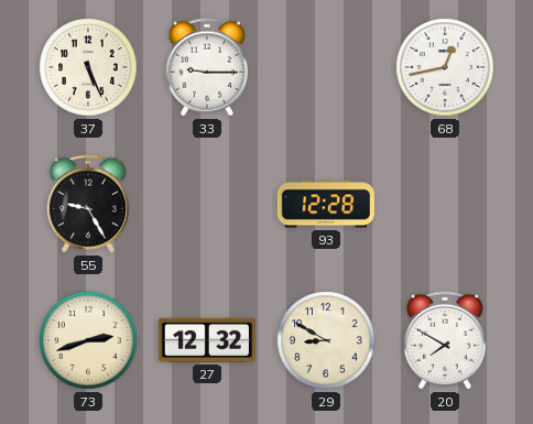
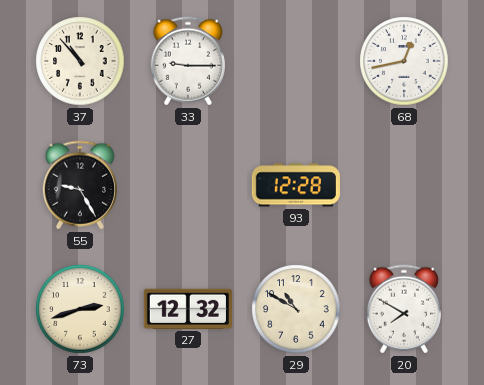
37: 5:26 -> 10:53
29: 8:50 -> 10:50
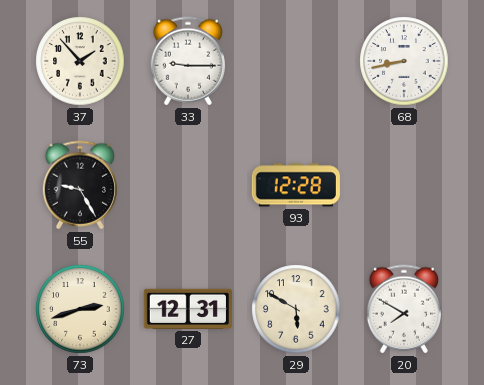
37: 10:53 -> 1:53
68: 12:43 -> 8:43
27: 12:32 -> 12:31
29: 10:50 -> 5:50
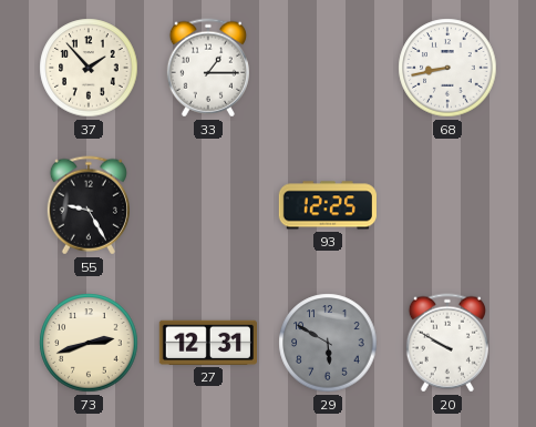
33: 9:15 -> 1:15
93: 12:28 -> 12:25
29 dial: cream -> grey
20: 7:50 -> 9:50
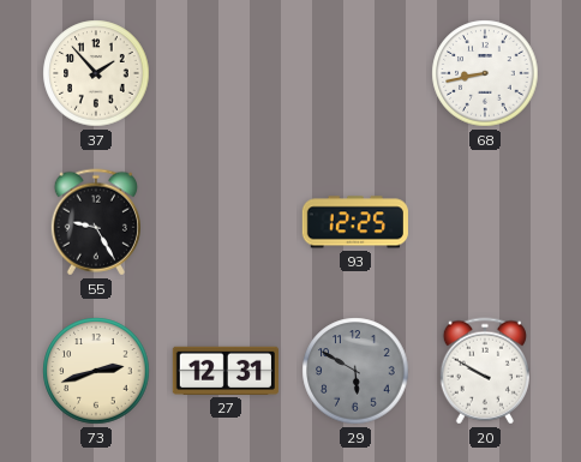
33: 1:15 -> none
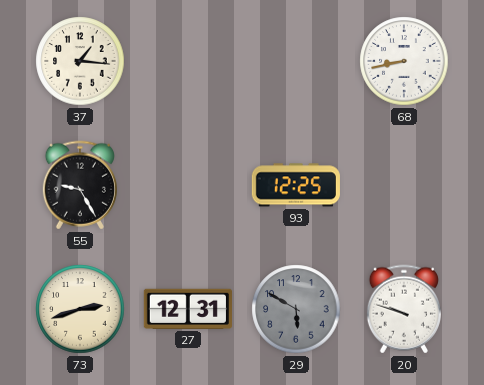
37: 1:53 -> 1:16
20: 9:50 -> 9:48
